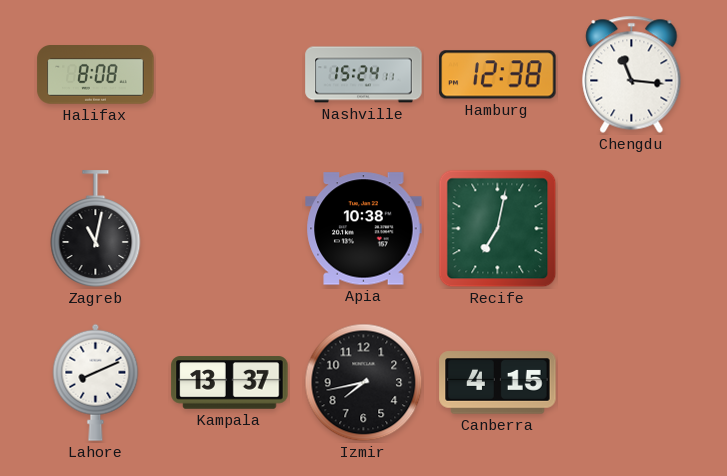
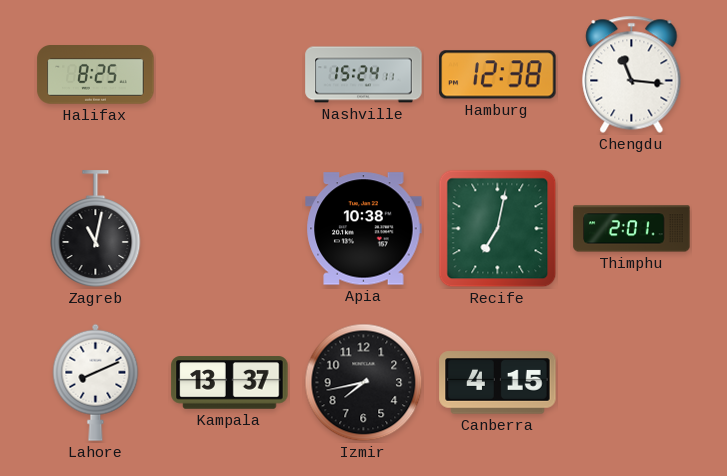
Halifax: 8:08 -> 8:25
Thimphu: none -> 2:01
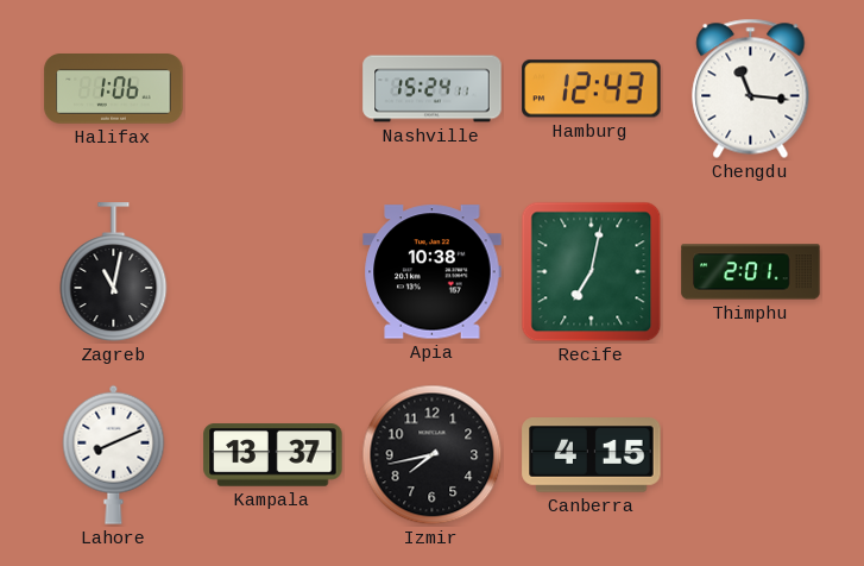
Halifax: 8:25 -> 1:06
Hamburg: 12:38 -> 12:43
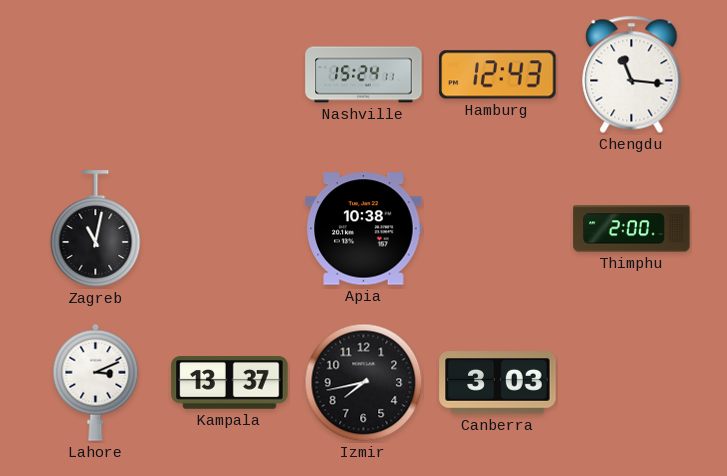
Halifax: 1:06 -> none
Recife: 7:02 -> none
Thimphu: 2:01 -> 2:00
Lahore: 8:11 -> 3:11
Canberra: 4:15 -> 3:03
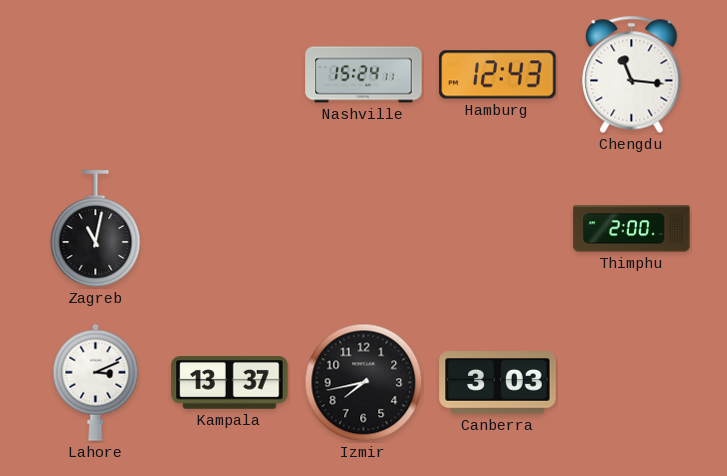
Apia: 10:38 -> none
